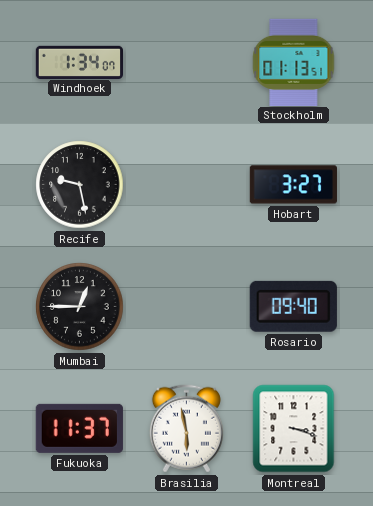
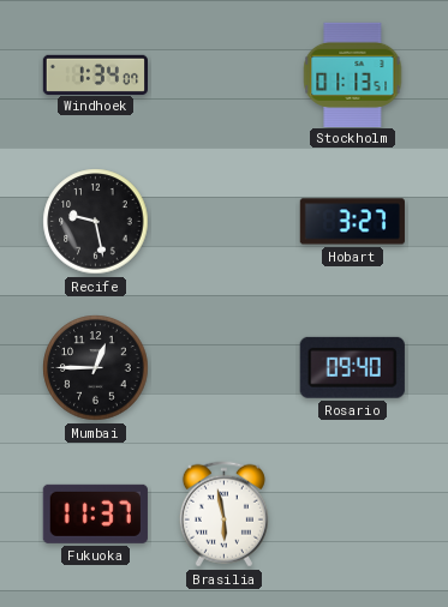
Montreal: 3:18 -> none
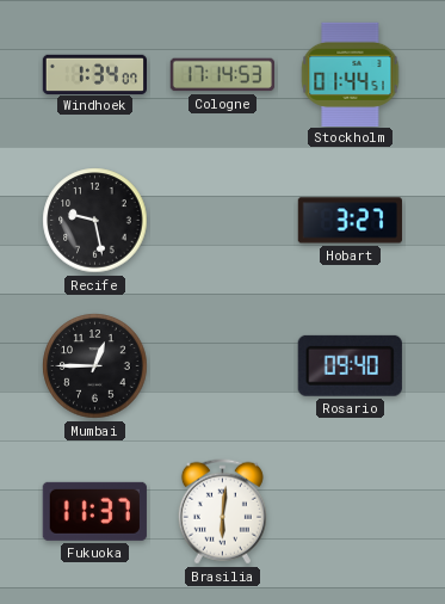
Cologne: none -> 17:14
Stockholm: 01:13 -> 01:44
Brasilia: 5:58 -> 6:01
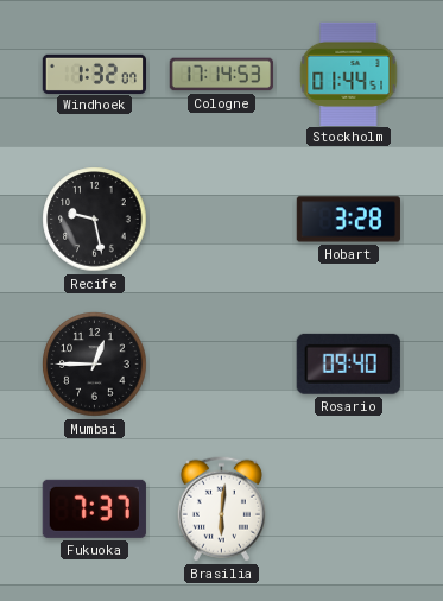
Windhoek: 1:34 -> 1:32
Hobart: 3:27 -> 3:28
Fukuoka: 11:37 -> 7:37
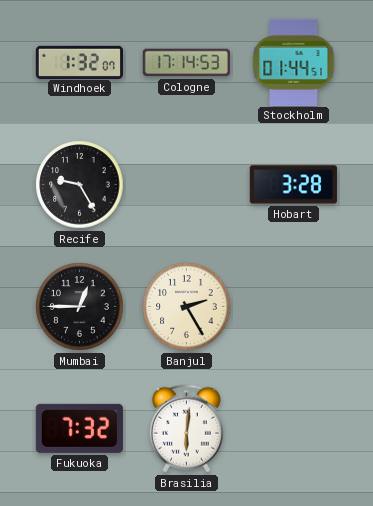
Recife: 9:28 -> 9:25
Banjul: none -> 2:25
Rosario: 09:40 -> none
Fukuoka: 7:37 -> 7:32
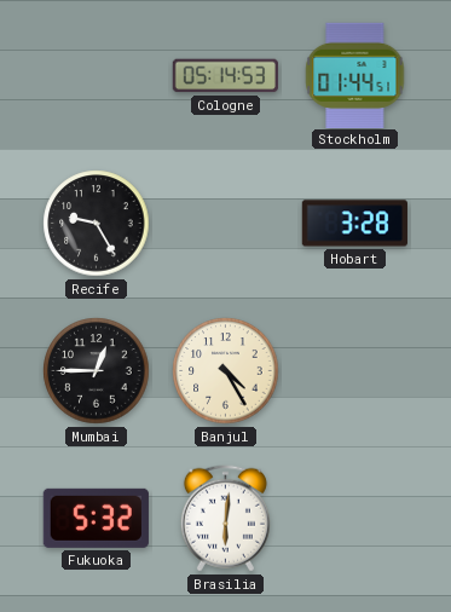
Windhoek: 1:32 -> none
Cologne: 17:14 -> 05:14
Banjul: 2:25 -> 4:25
Fukuoka: 7:32 -> 5:32
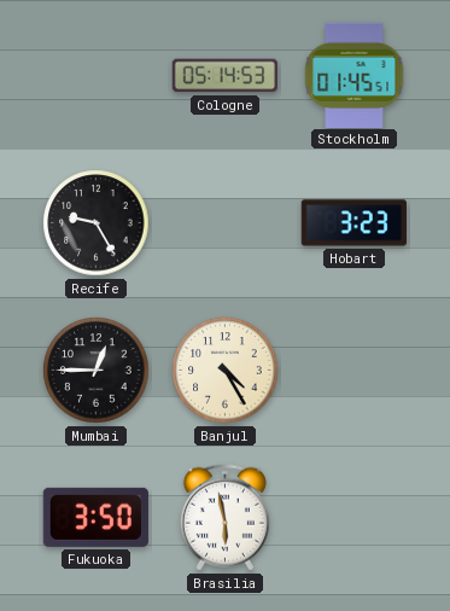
Stockholm: 01:44 -> 01:45
Hobart: 3:28 -> 3:23
Fukuoka: 5:32 -> 3:50
Brasilia: 6:01 -> 5:58
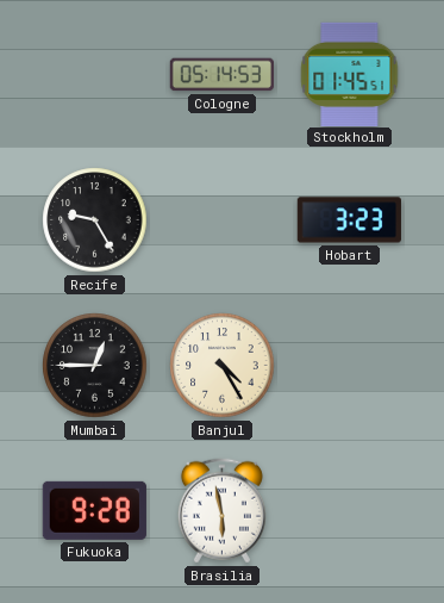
Fukuoka: 3:50 -> 9:28
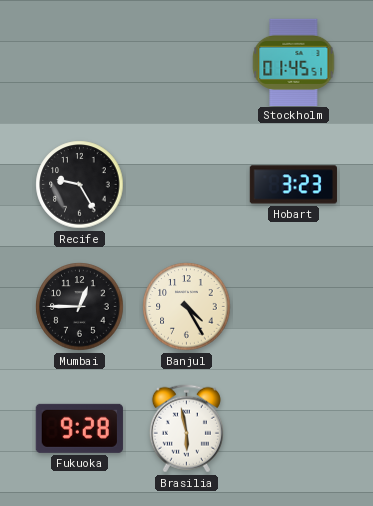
Cologne: 05:14 -> none
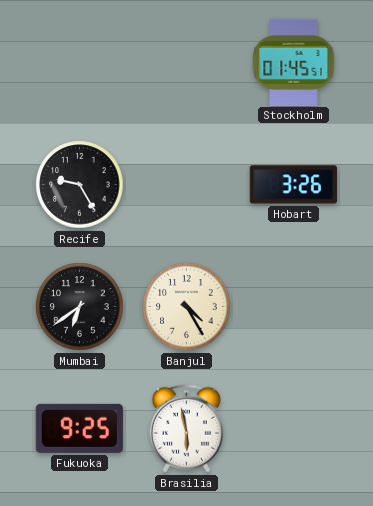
Hobart: 3:23 -> 3:26
Mumbai: 12:45 -> 6:39
Fukuoka: 9:28 -> 9:25
